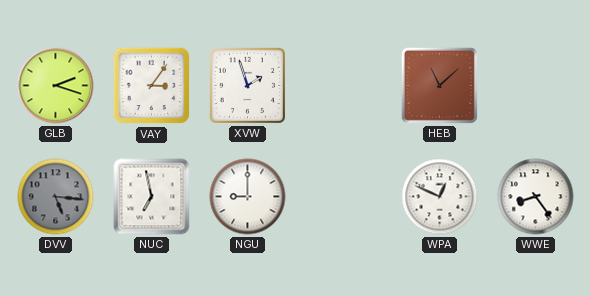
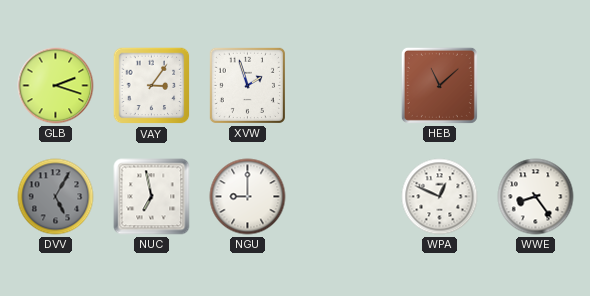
DVV: 5:16 -> 5:05
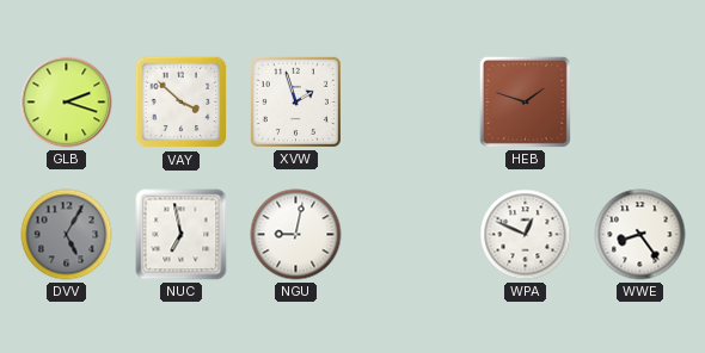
VAY: 3:06 -> 3:52
HEB: 11:08 -> 1:48
NGU: 9:00 -> 9:02
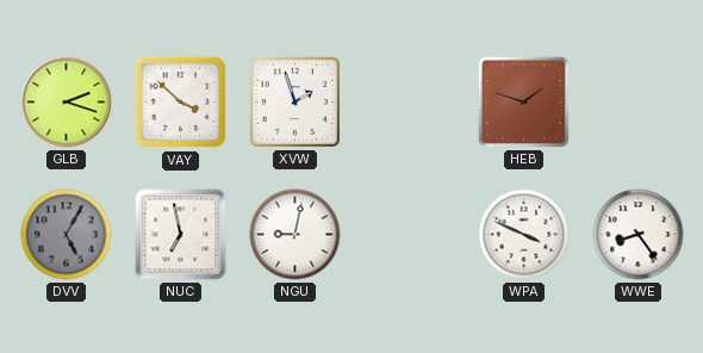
WPA: 12:49 -> 3:49
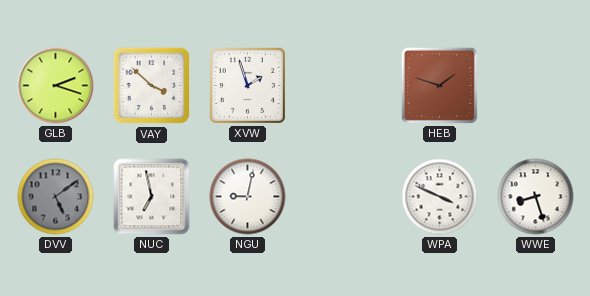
DVV: 5:05 -> 5:09
WWE: 8:24 -> 8:27
